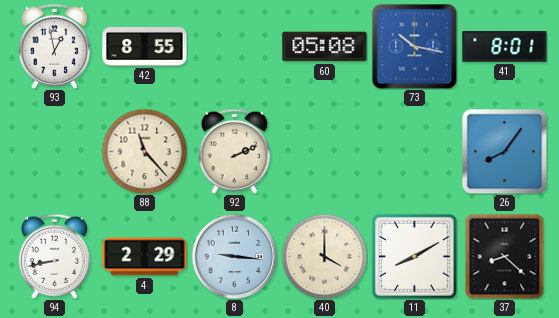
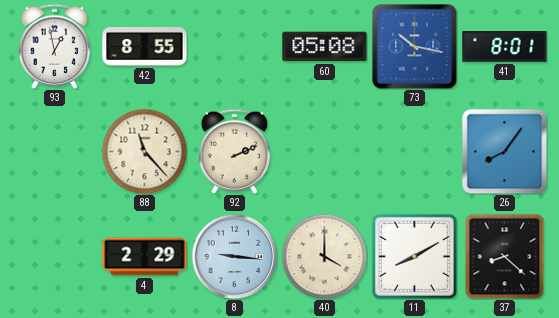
94: 8:43 -> none
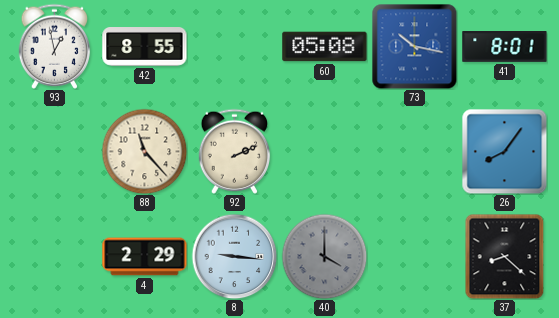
40 dial: cream -> grey
11: 8:10 -> none
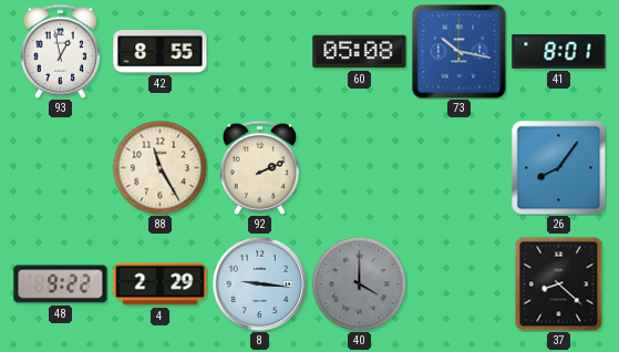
88: 11:23 -> 11:25
48: none -> 9:22
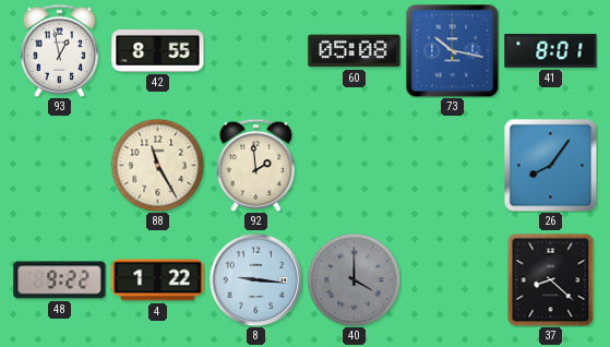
92: 2:11 -> 1:59
4: 2:29 -> 1:22
